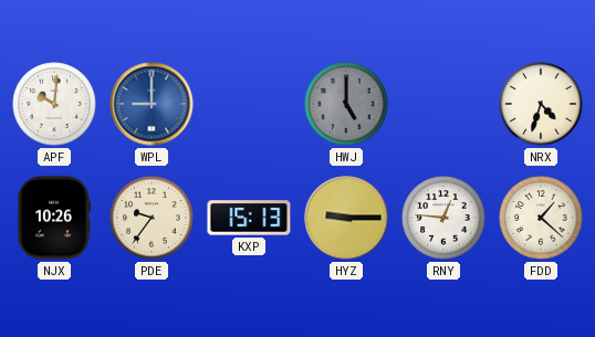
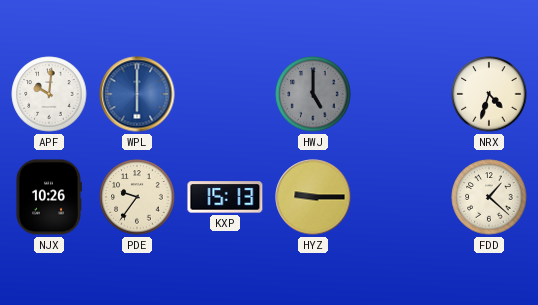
WPL: 9:00 -> 6:00
RNY: 12:46 -> none
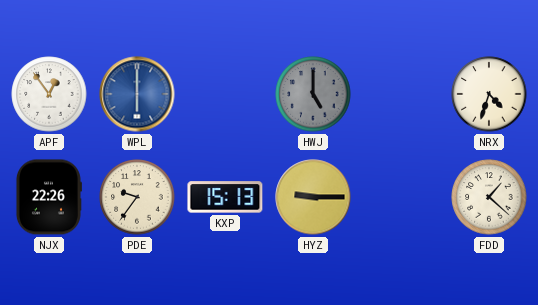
APF: 10:01 -> 12:54
NJX: 10:26 -> 22:26
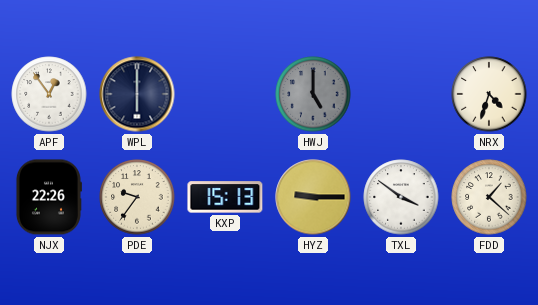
WPL dial: blue -> navy
TXL: none -> 3:51
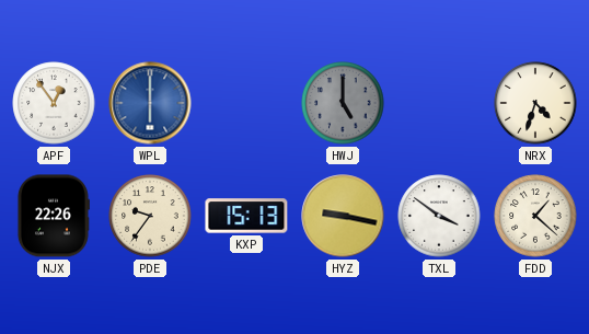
WPL dial: navy -> blue
HYZ: 9:15 -> 9:17
